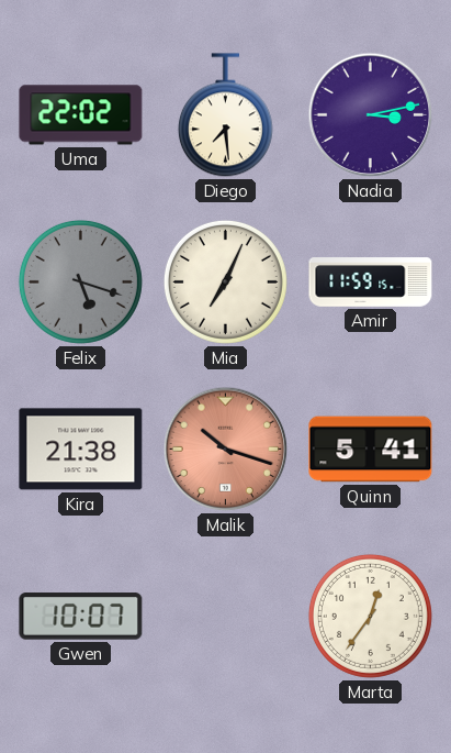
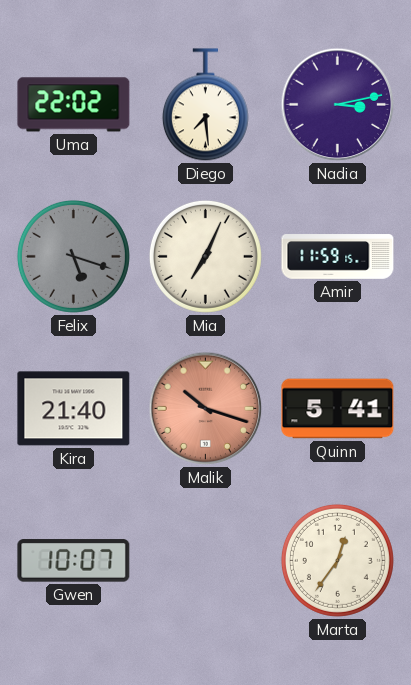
Kira: 21:38 -> 21:40
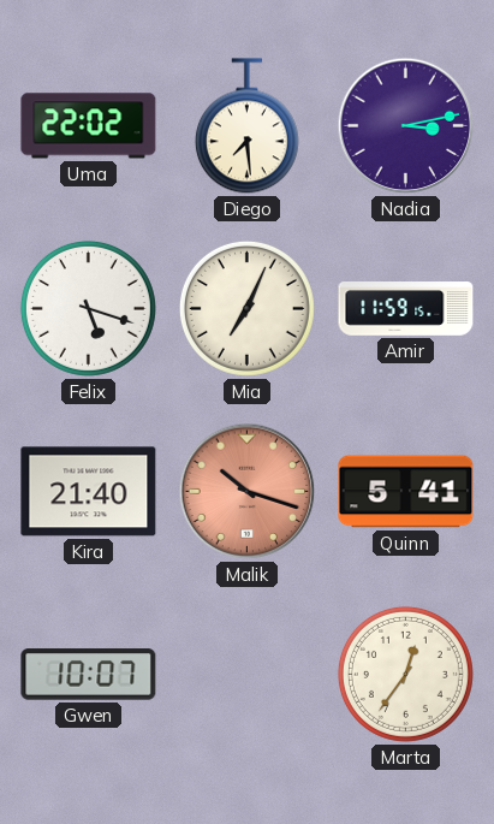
Felix dial: grey -> white
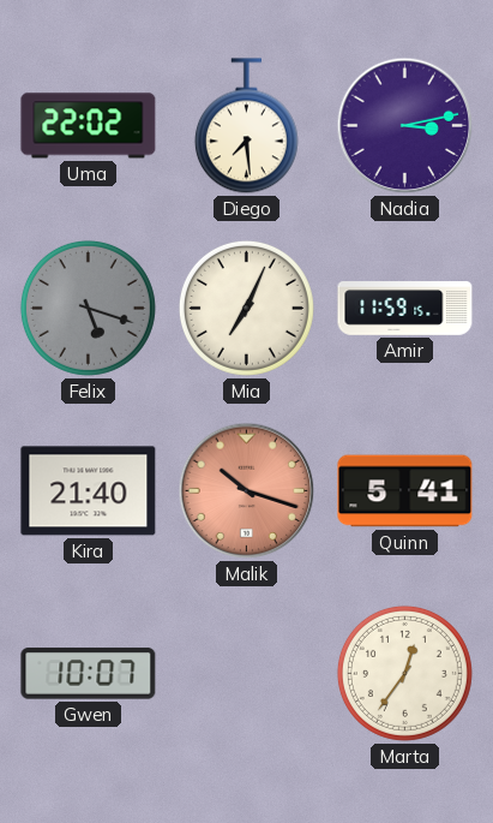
Felix dial: white -> grey
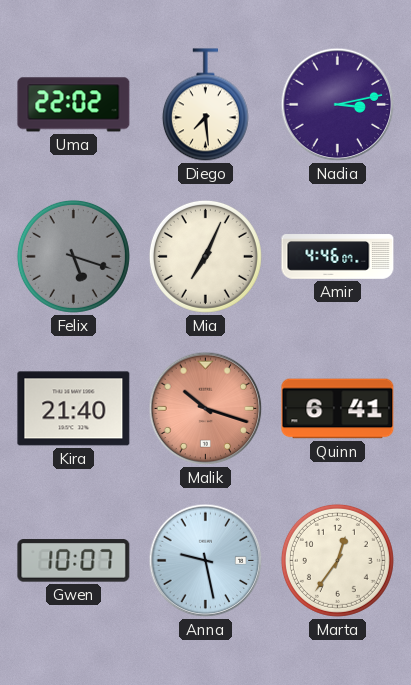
Amir: 11:59 -> 4:46
Quinn: 5:41 -> 6:41
Anna: none -> 9:28
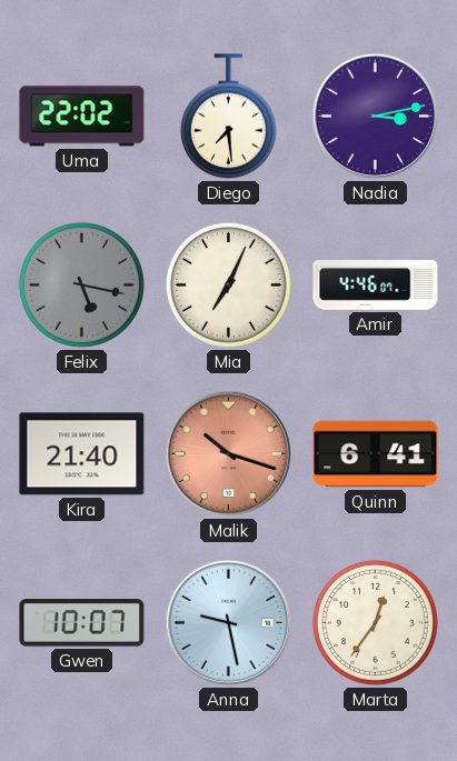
Felix: 5:18 -> 5:17
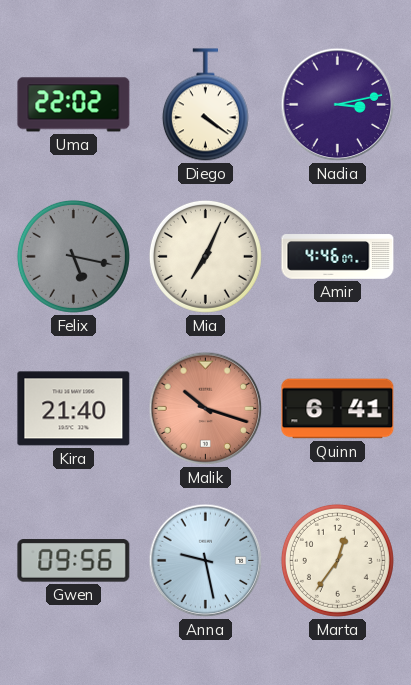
Diego: 7:29 -> 4:21
Gwen: 10:07 -> 09:56
